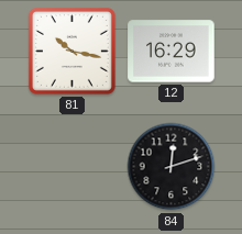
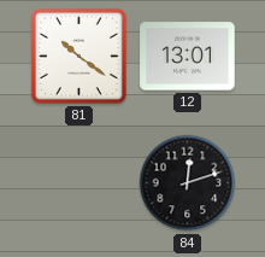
81: 10:17 -> 10:21
12: 16:29 -> 13:01
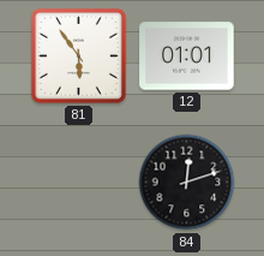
81: 10:21 -> 5:54
12: 13:01 -> 01:01
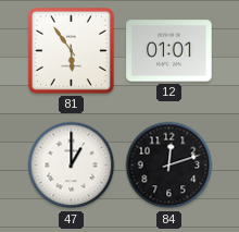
47: none -> 1:00
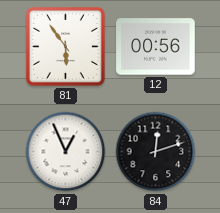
12: 01:01 -> 00:56
47: 1:00 -> 12:56
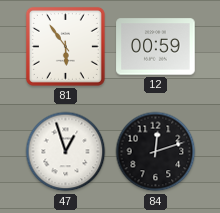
12: 00:56 -> 00:59
47: 12:56 -> 12:57
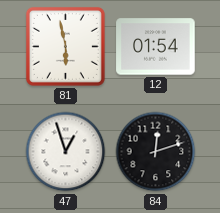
81: 5:54 -> 5:58
12: 00:59 -> 01:54
